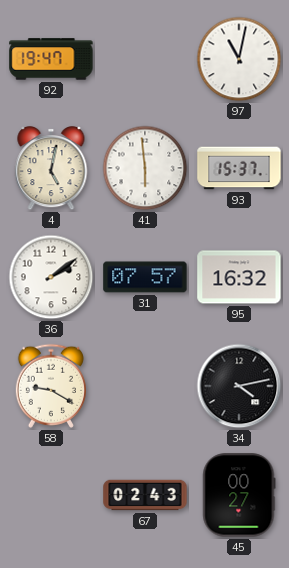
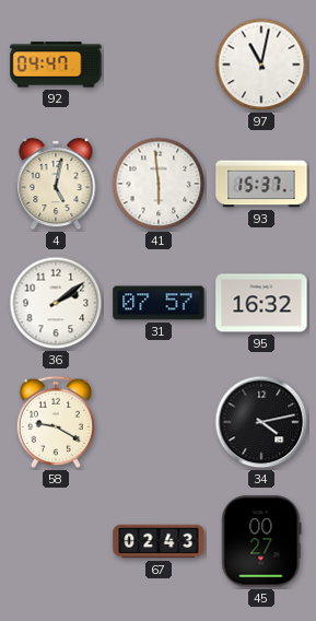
92: 19:47 -> 04:47
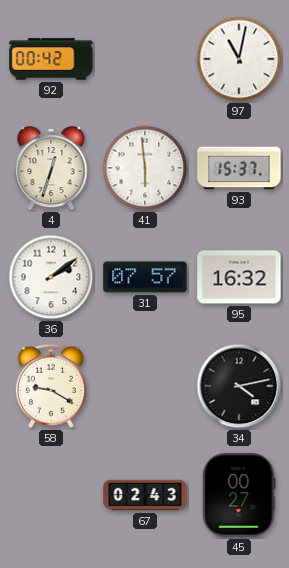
92: 04:47 -> 00:42
4: 5:02 -> 12:33
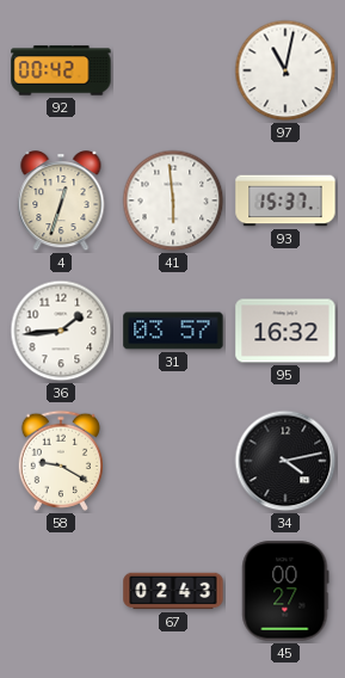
36: 2:09 -> 1:44
31: 07:57 -> 03:57
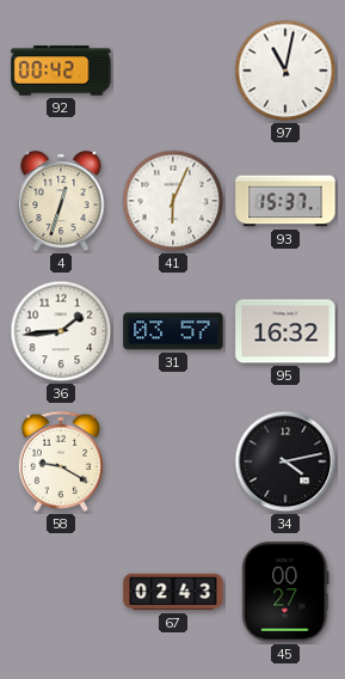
41: 5:59 -> 6:04
